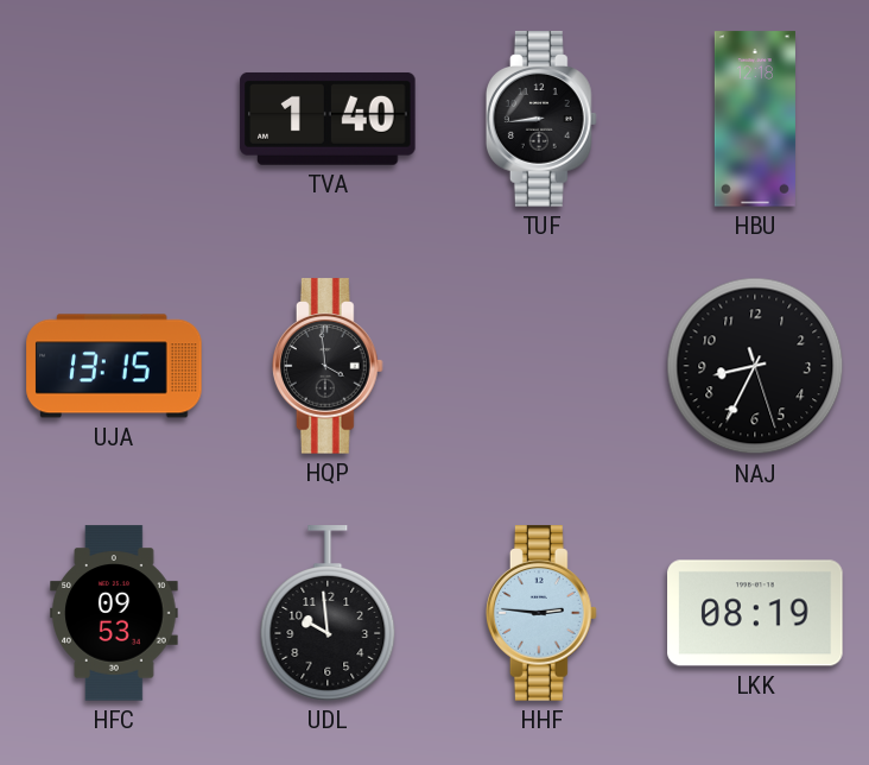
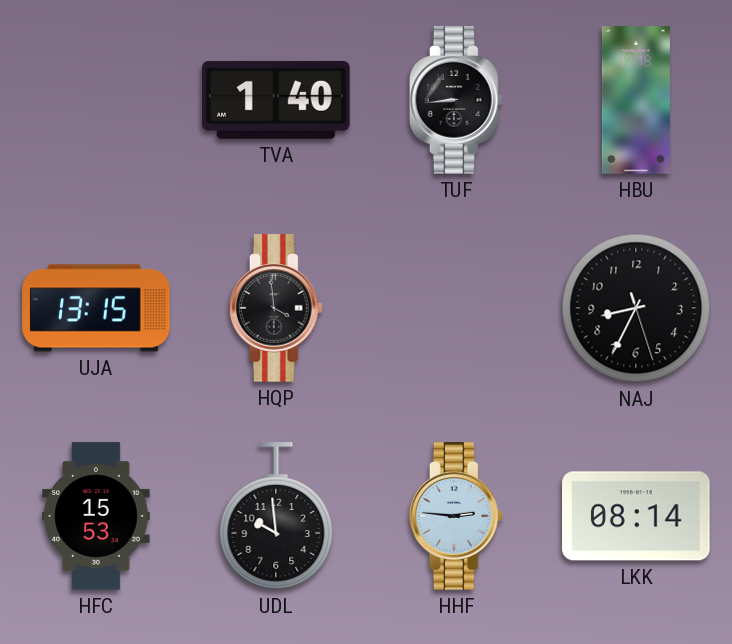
HFC: 09:53 -> 15:53
LKK: 08:19 -> 08:14
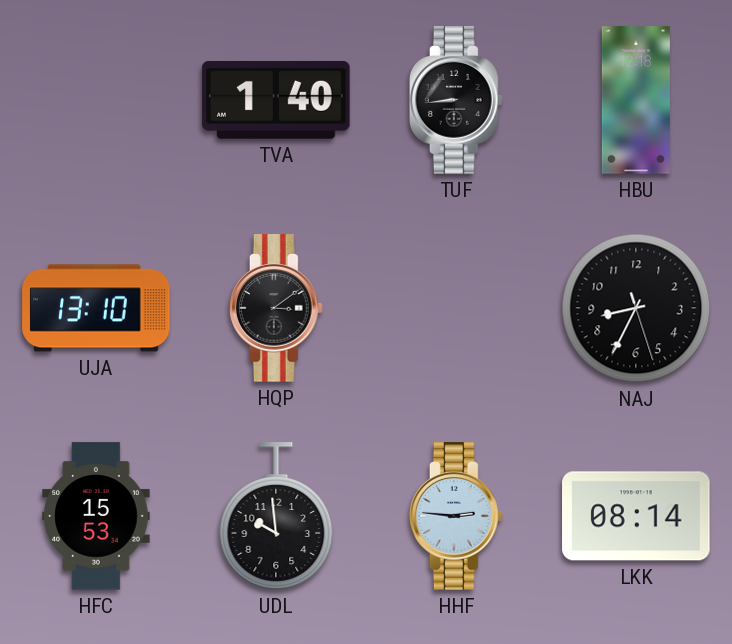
UJA: 13:15 -> 13:10
HQP: 3:59 -> 3:09
